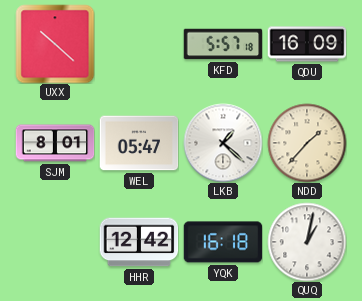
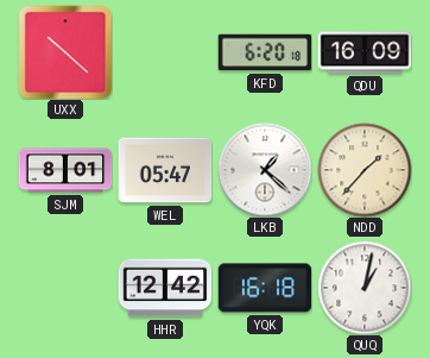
KFD: 5:57 -> 6:20
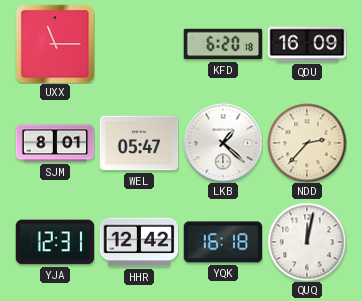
UXX: 10:22 -> 11:15
NDD: 1:37 -> 2:37
YJA: none -> 12:31
QUQ: 1:02 -> 12:02
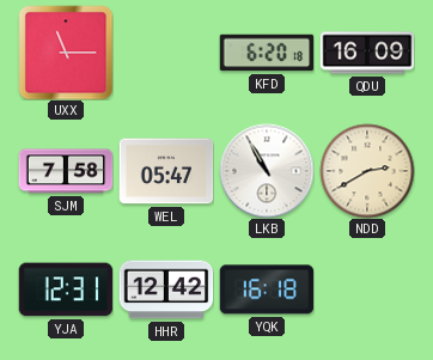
SJM: 8:01 -> 7:58
LKB: 1:22 -> 10:55
NDD: 2:37 -> 2:40
QUQ: 12:02 -> none
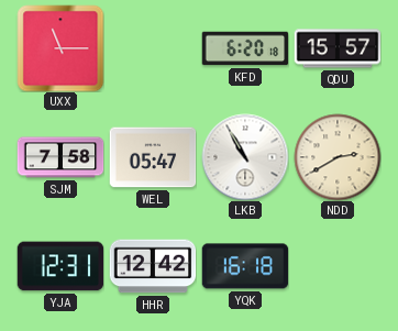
QDU: 16:09 -> 15:57
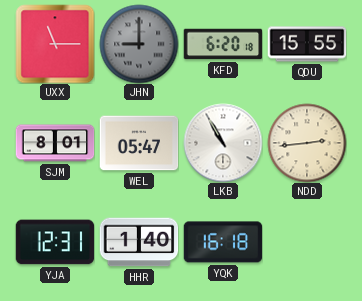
JHN: none -> 9:00
QDU: 15:57 -> 15:55
SJM: 7:58 -> 8:01
NDD: 2:40 -> 2:44
HHR: 12:42 -> 1:40
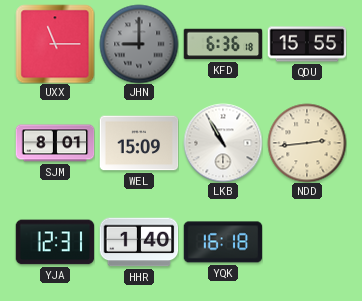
KFD: 6:20 -> 6:36
WEL: 05:47 -> 15:09
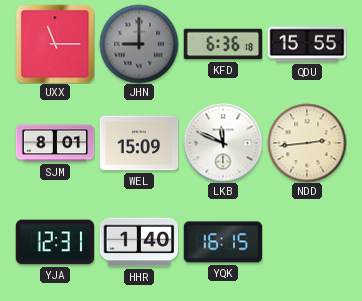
LKB: 10:55 -> 11:49
YQK: 16:18 -> 16:15
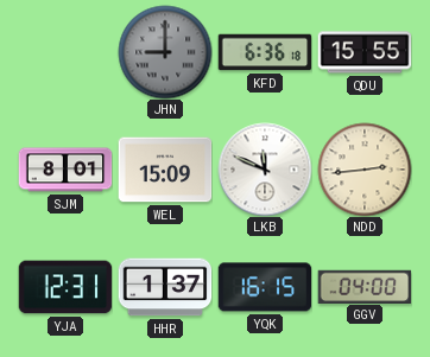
UXX: 11:15 -> none
HHR: 1:40 -> 1:37
GGV: none -> 04:00
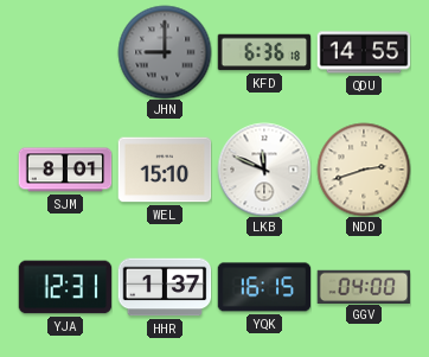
QDU: 15:55 -> 14:55
WEL: 15:09 -> 15:10
NDD: 2:44 -> 2:42
